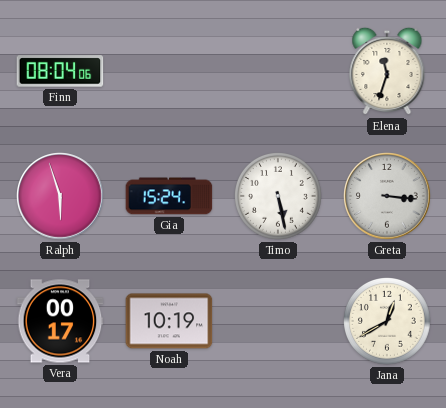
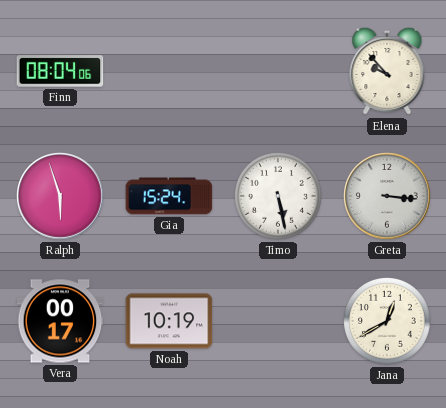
Elena: 11:33 -> 9:53
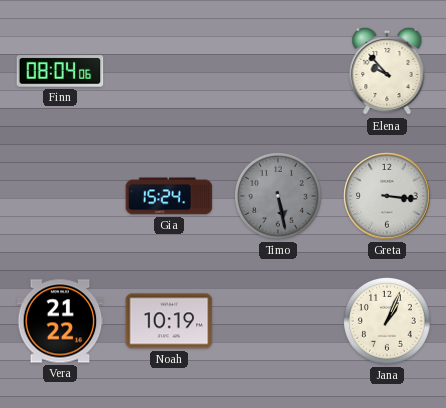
Ralph: 5:57 -> none
Timo dial: white -> grey
Vera: 00:17 -> 21:22
Jana: 12:40 -> 1:04
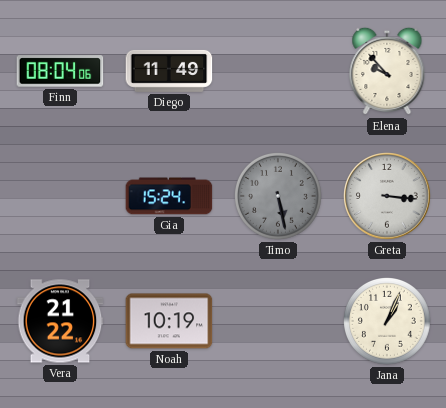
Diego: none -> 11:49
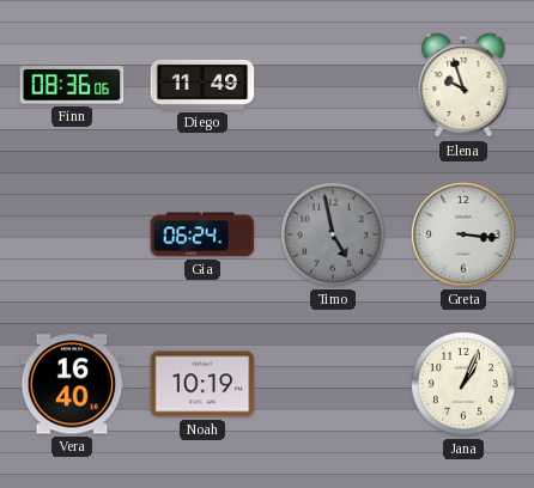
Finn: 08:04 -> 08:36
Elena: 9:53 -> 9:57
Gia: 15:24 -> 06:24
Timo: 5:28 -> 4:58
Vera: 21:22 -> 16:40
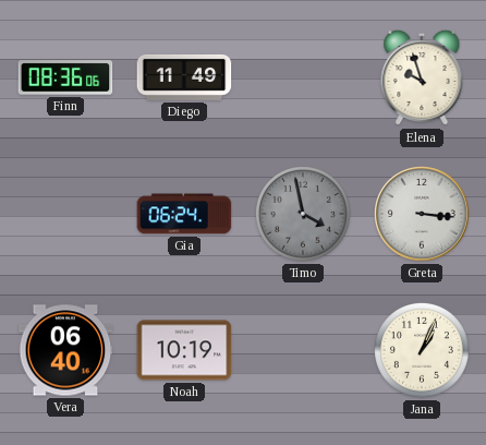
Timo: 4:58 -> 3:58
Vera: 16:40 -> 06:40
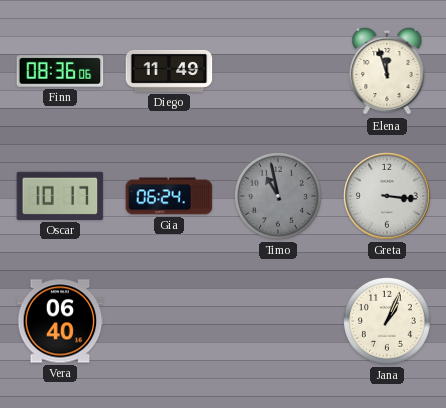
Elena: 9:57 -> 11:57
Oscar: none -> 10:17
Timo: 3:58 -> 10:58
Noah: 10:19 -> none
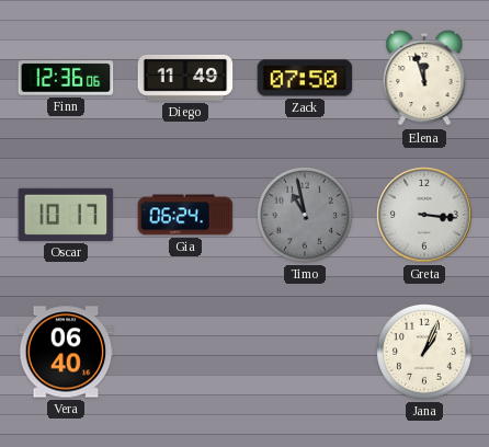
Finn: 08:36 -> 12:36
Zack: none -> 07:50
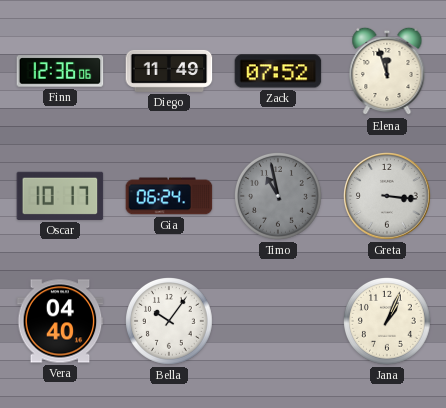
Zack: 07:50 -> 07:52
Vera: 06:40 -> 04:40
Bella: none -> 10:06
